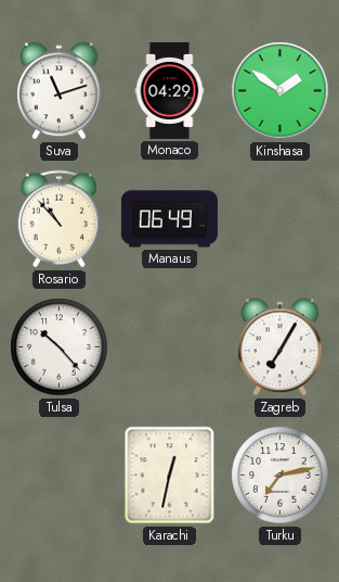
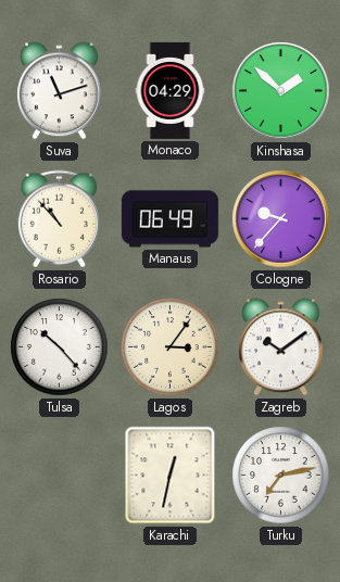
Kinshasa: 1:51 -> 1:52
Cologne: none -> 9:37
Lagos: none -> 3:06
Zagreb: 7:05 -> 10:09
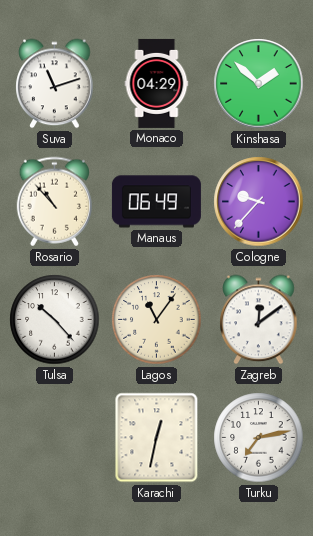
Lagos: 3:06 -> 11:06
Zagreb: 10:09 -> 12:09
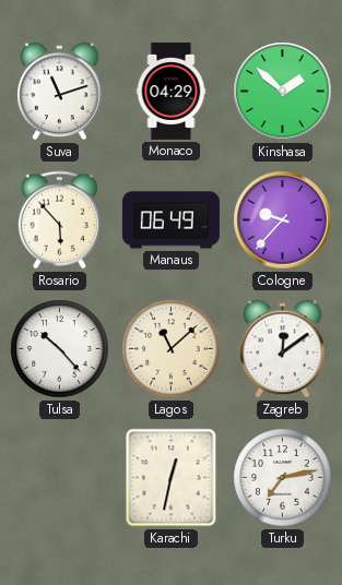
Rosario: 10:53 -> 5:53
Lagos: 11:06 -> 11:08
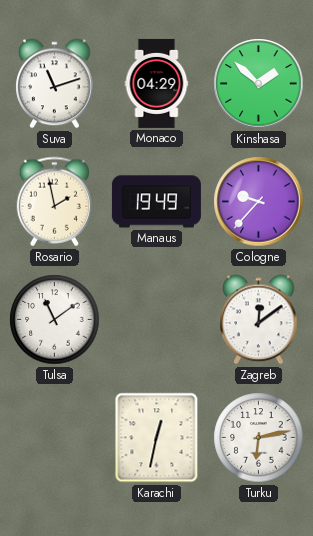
Rosario: 5:53 -> 1:58
Manaus: 06:49 -> 19:49
Tulsa: 10:23 -> 11:09
Lagos: 11:08 -> none
Turku: 7:13 -> 6:13
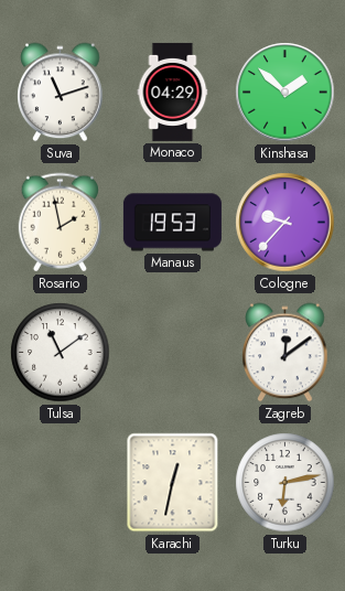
Manaus: 19:49 -> 19:53
